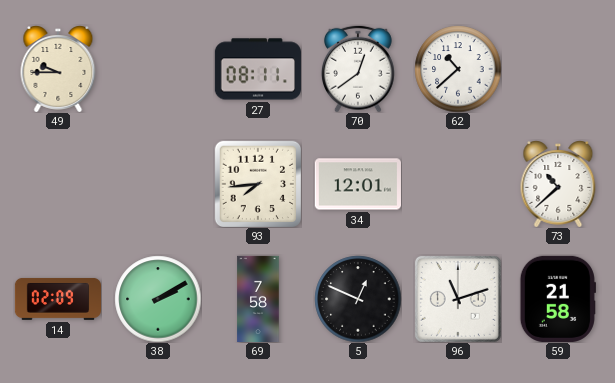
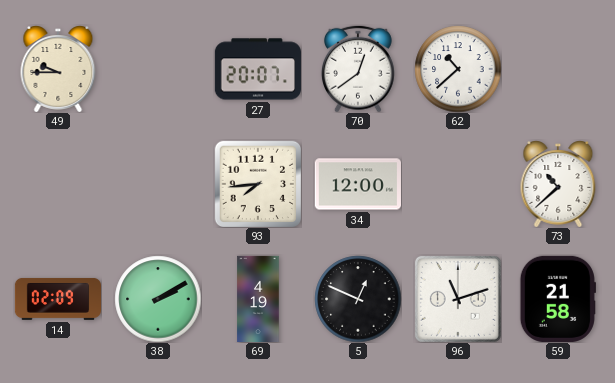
27: 08:11 -> 20:07
34: 12:01 -> 12:00
69: 7:58 -> 4:19
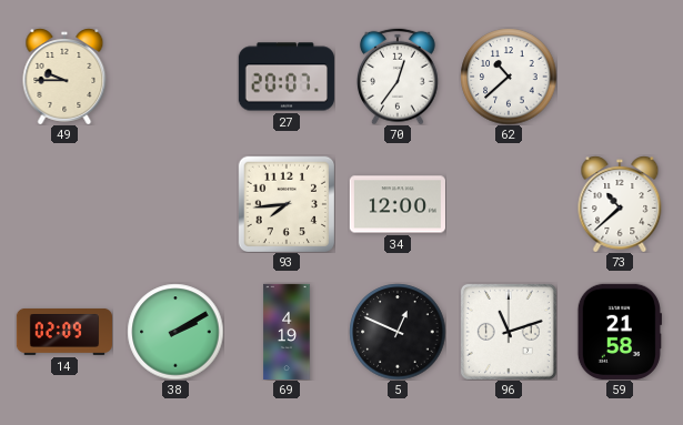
70: 12:39 -> 12:36
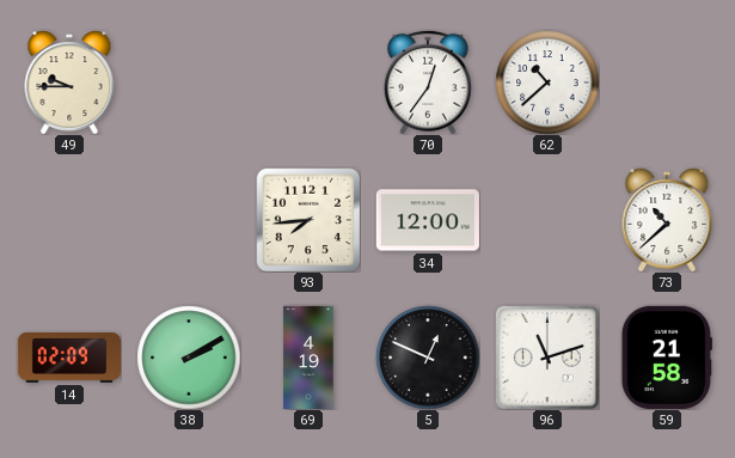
27: 20:07 -> none
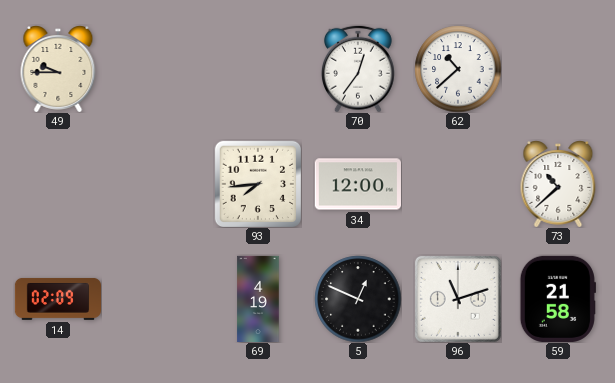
38: 2:10 -> none
